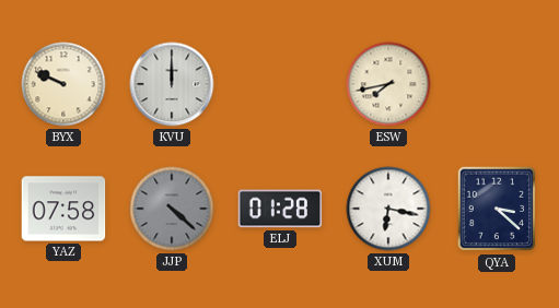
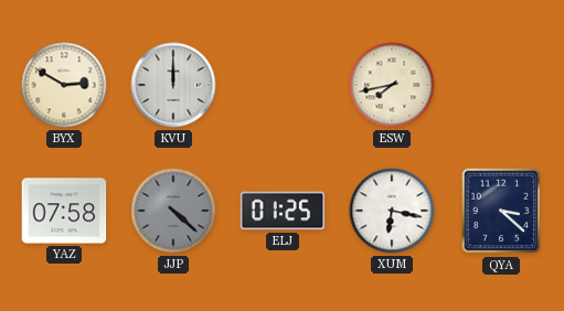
BYX: 9:49 -> 2:50
ELJ: 01:28 -> 01:25
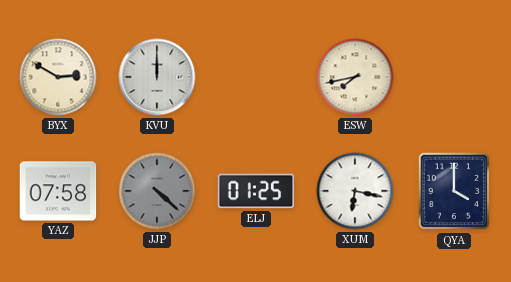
QYA: 3:22 -> 4:00
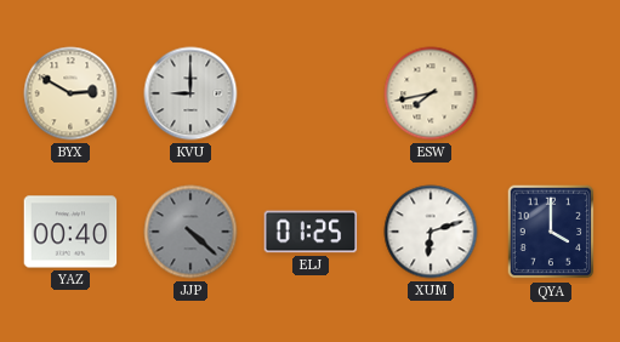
KVU: 12:00 -> 9:00
YAZ: 07:58 -> 00:40
XUM: 6:17 -> 6:12
